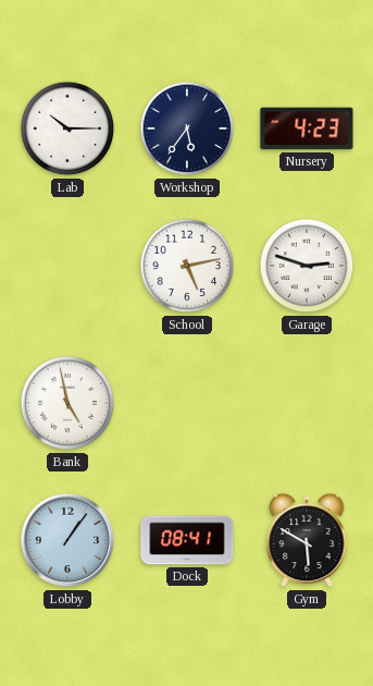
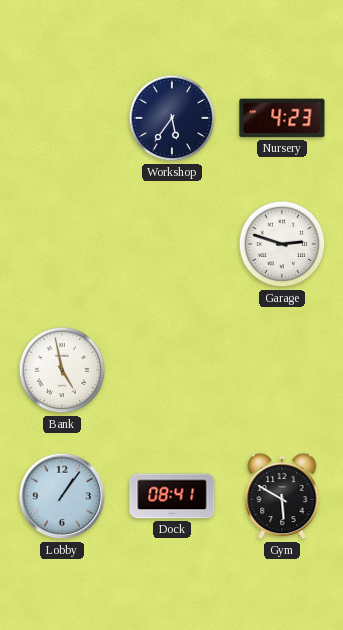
Lab: 10:15 -> none
School: 5:13 -> none
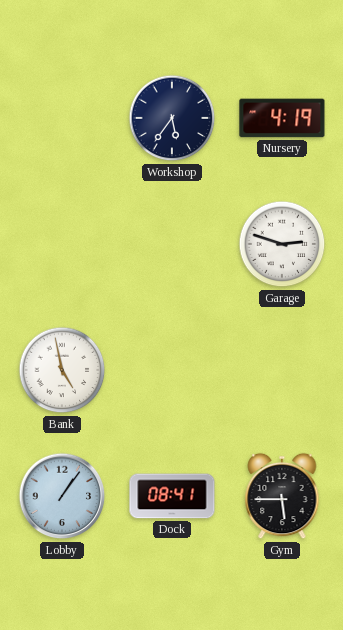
Nursery: 4:23 -> 4:19
Gym: 5:50 -> 5:45
